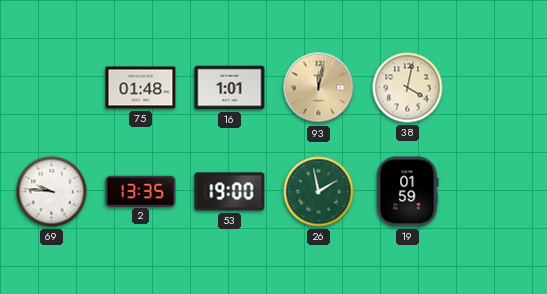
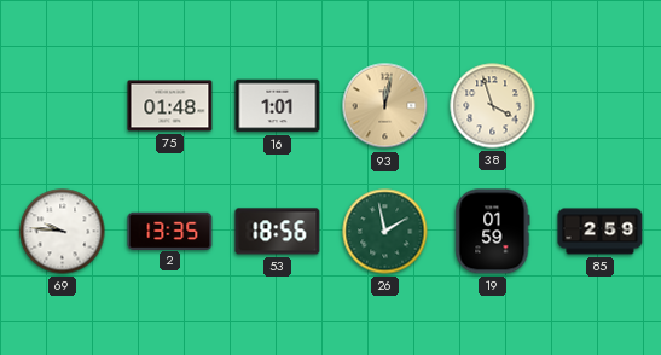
38: 4:02 -> 3:57
53: 19:00 -> 18:56
85: none -> 2:59
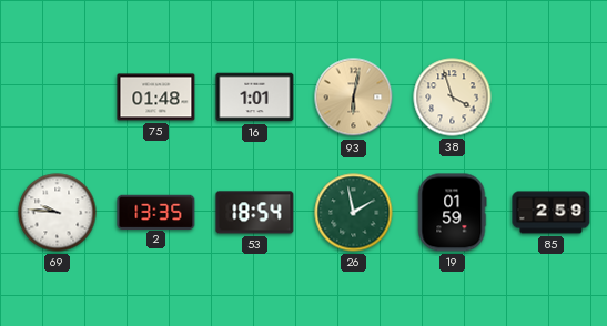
93: 12:02 -> 6:02
53: 18:56 -> 18:54
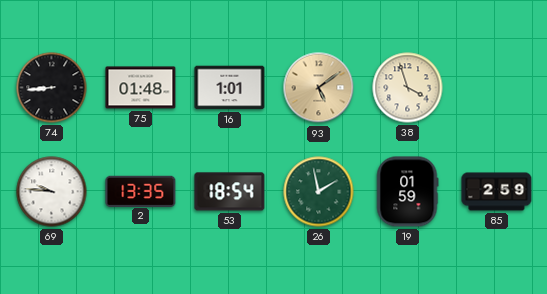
74: none -> 8:44
93: 6:02 -> 5:09
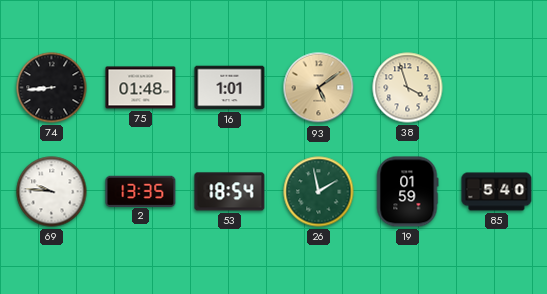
85: 2:59 -> 5:40
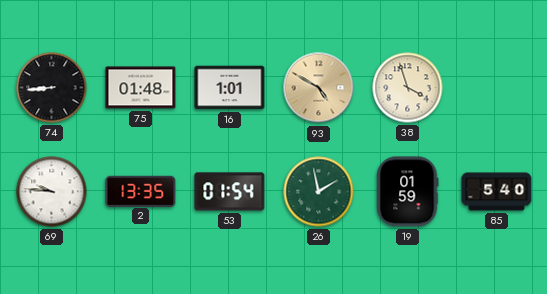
93: 5:09 -> 4:50
53: 18:54 -> 01:54
